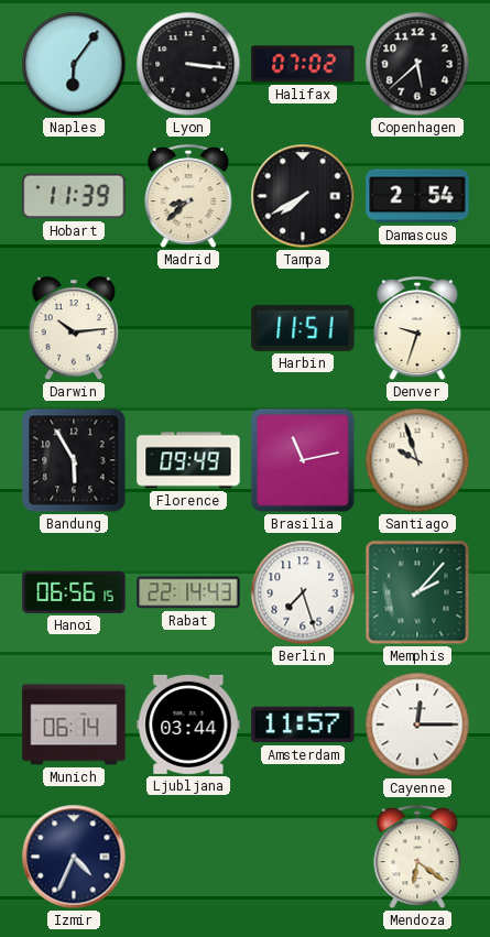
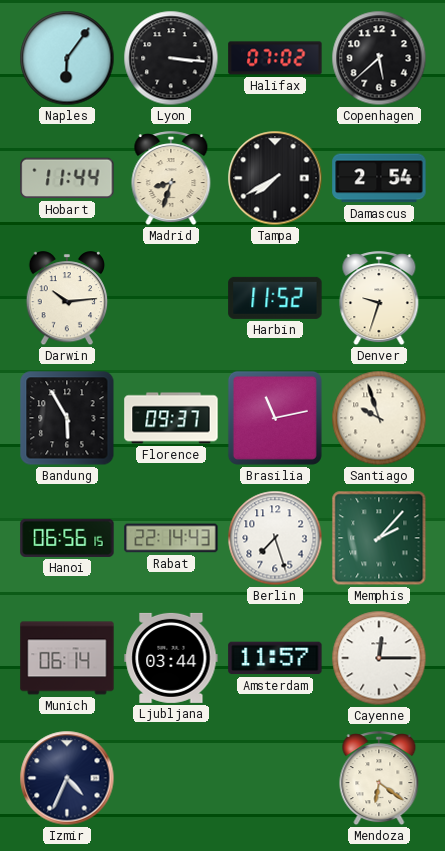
Hobart: 11:39 -> 11:44
Madrid: 8:38 -> 8:33
Harbin: 11:51 -> 11:52
Florence: 09:49 -> 09:37
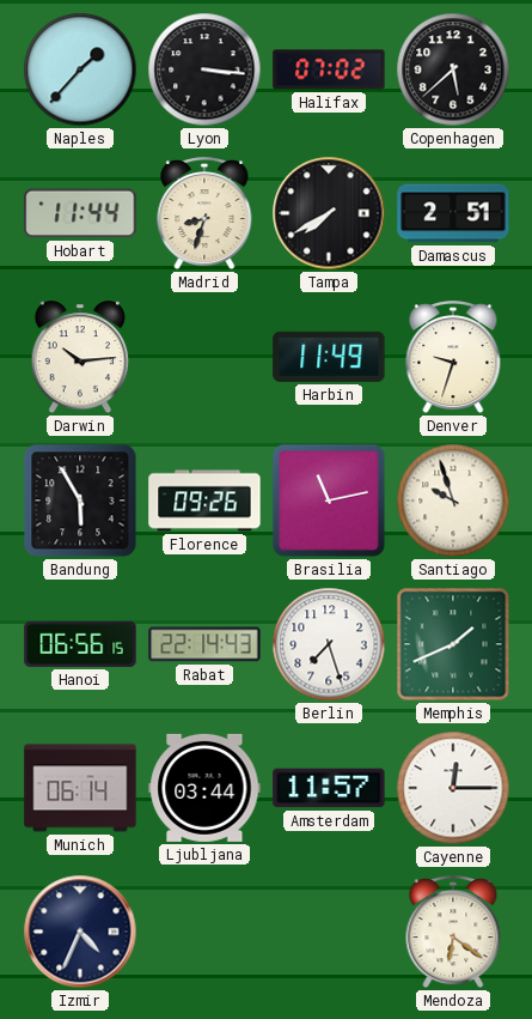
Naples: 6:06 -> 1:37
Damascus: 2:54 -> 2:51
Harbin: 11:52 -> 11:49
Florence: 09:37 -> 09:26
Memphis: 2:07 -> 1:41
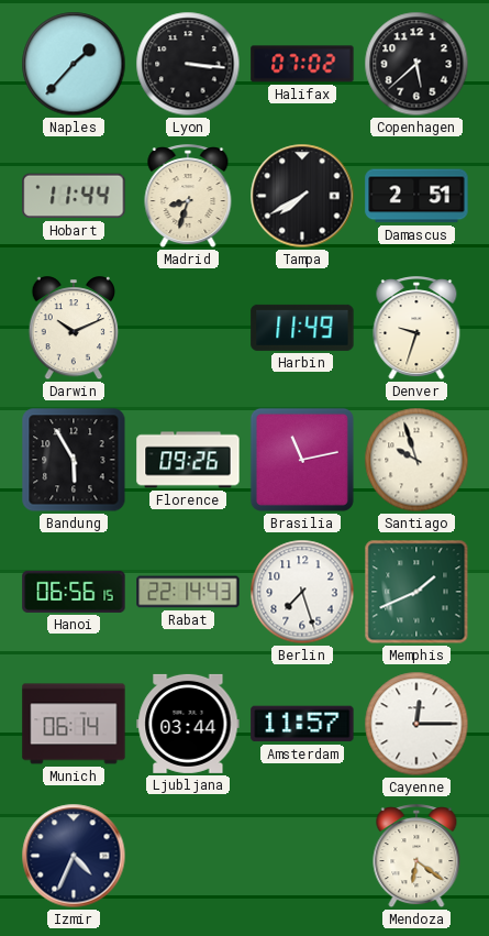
Darwin: 10:14 -> 10:11
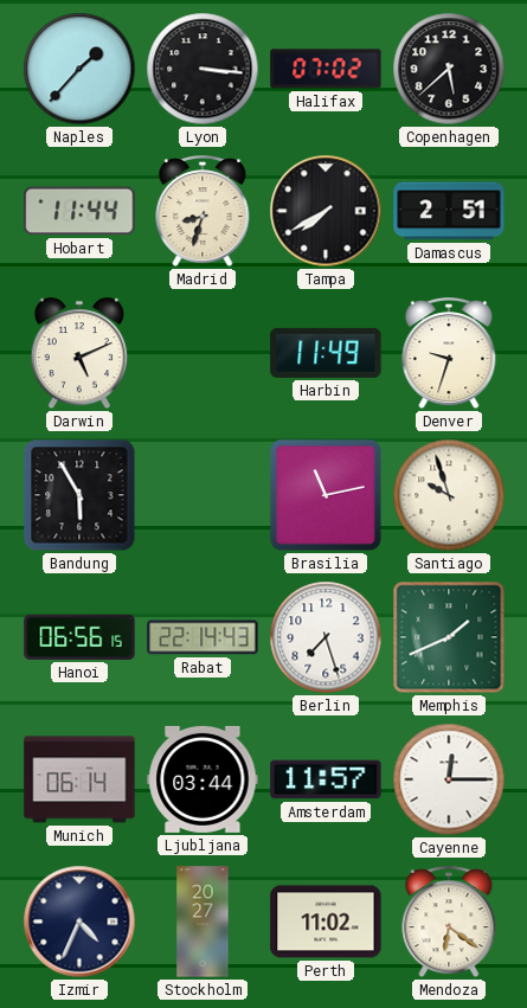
Darwin: 10:11 -> 5:11
Florence: 09:26 -> none
Stockholm: none -> 20:27
Perth: none -> 11:02
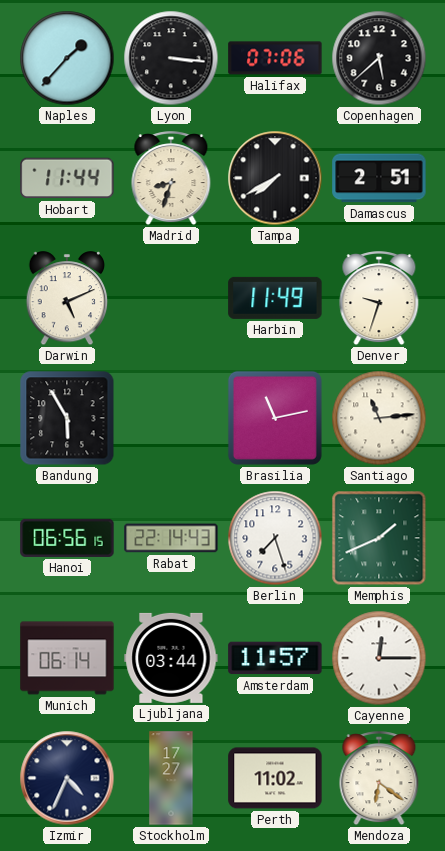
Halifax: 07:02 -> 07:06
Santiago: 9:57 -> 11:14
Stockholm: 20:27 -> 17:27
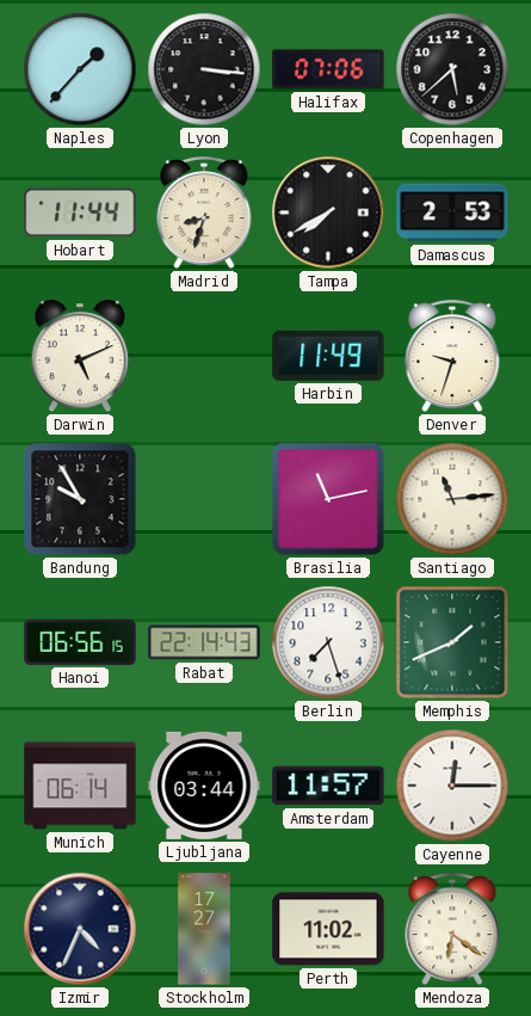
Damascus: 2:51 -> 2:53
Bandung: 5:55 -> 9:55
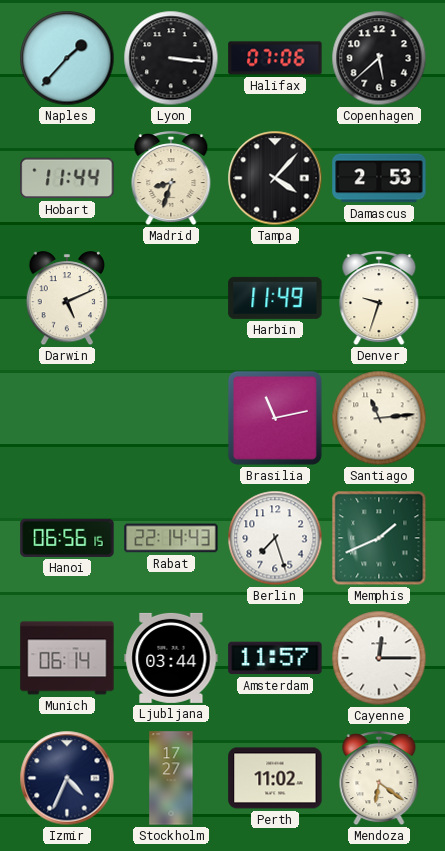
Tampa: 7:40 -> 4:07
Bandung: 9:55 -> none
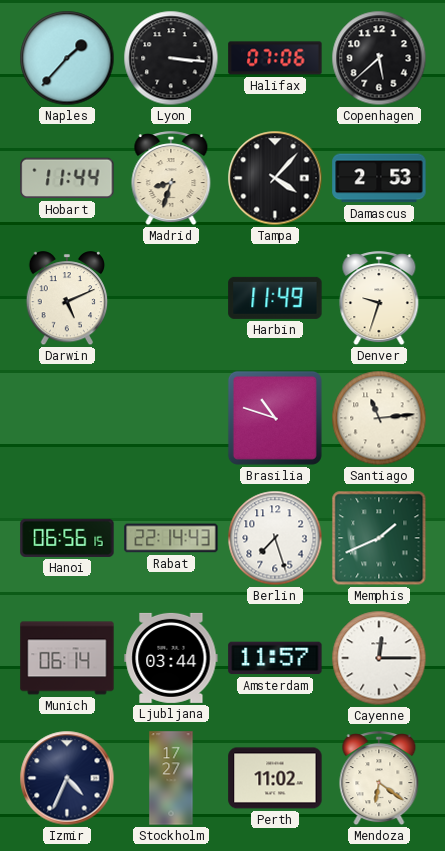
Brasilia: 11:13 -> 10:48
